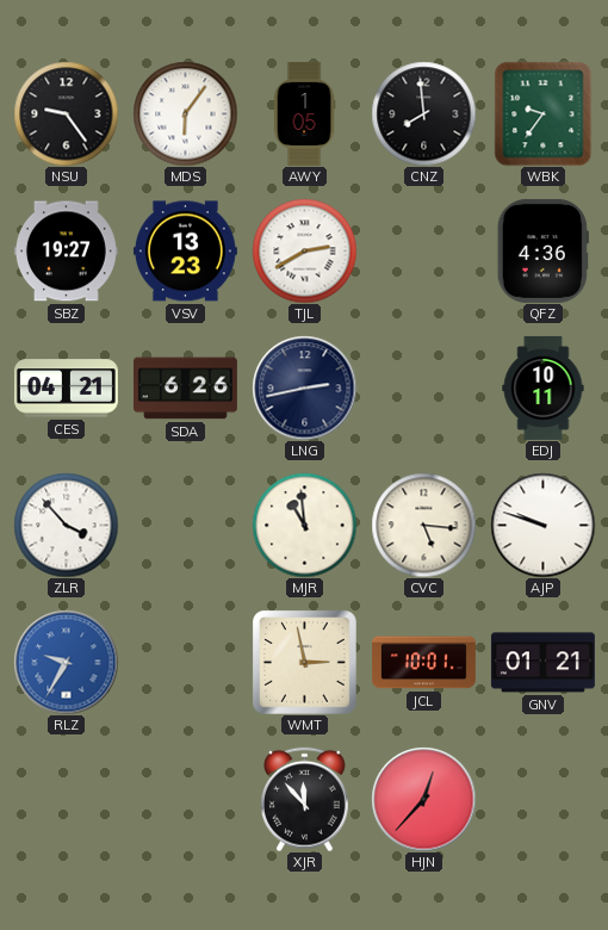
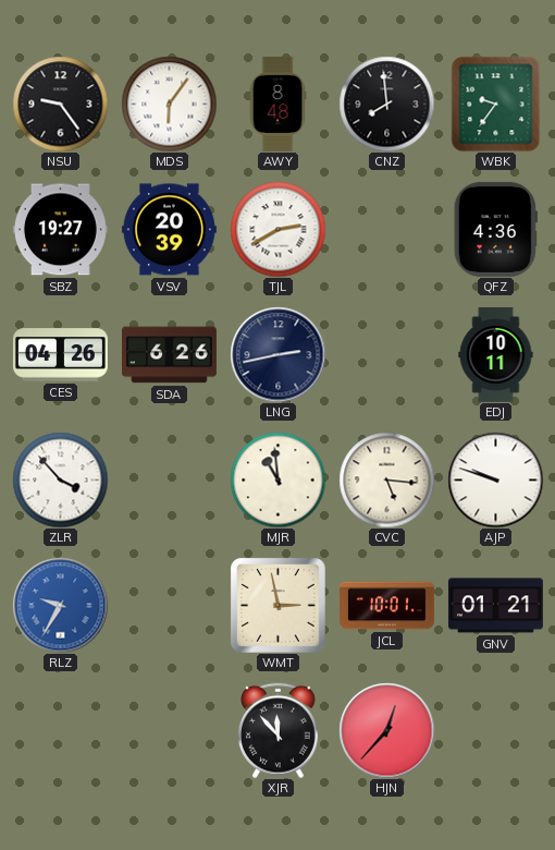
AWY: 1:05 -> 8:48
VSV: 13:23 -> 20:39
CES: 04:21 -> 04:26
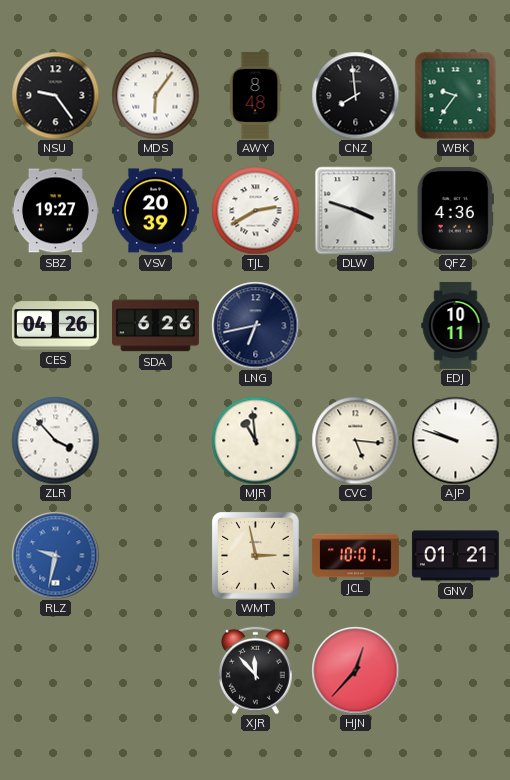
DLW: none -> 3:48
LNG: 2:43 -> 6:43
RLZ: 9:35 -> 9:32
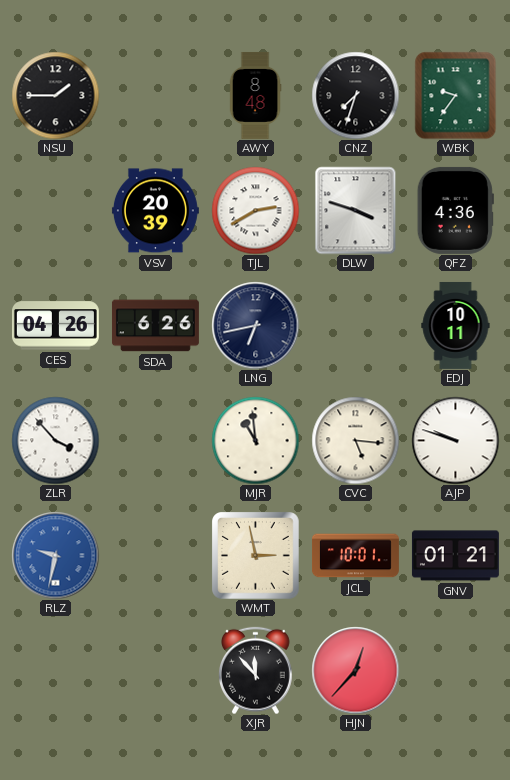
NSU: 9:24 -> 1:45
MDS: 6:06 -> none
CNZ: 7:59 -> 7:33
SBZ: 19:27 -> none
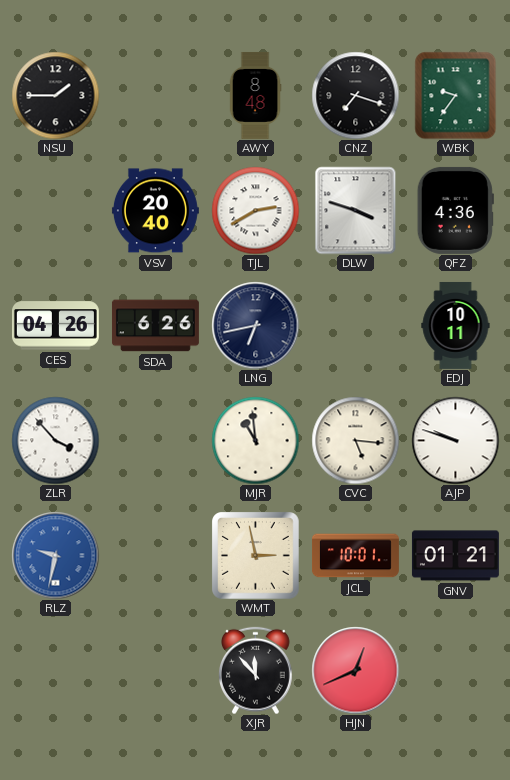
CNZ: 7:33 -> 7:18
VSV: 20:39 -> 20:40
HJN: 12:37 -> 12:41
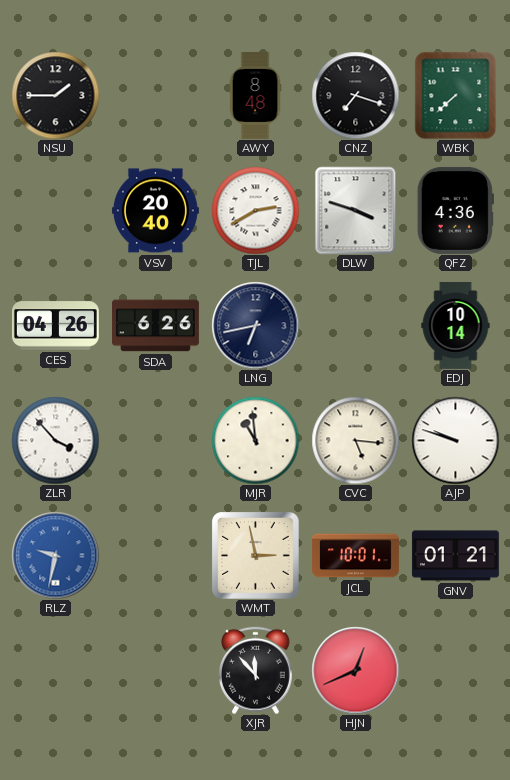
WBK: 9:36 -> 7:38
EDJ: 10:11 -> 10:14
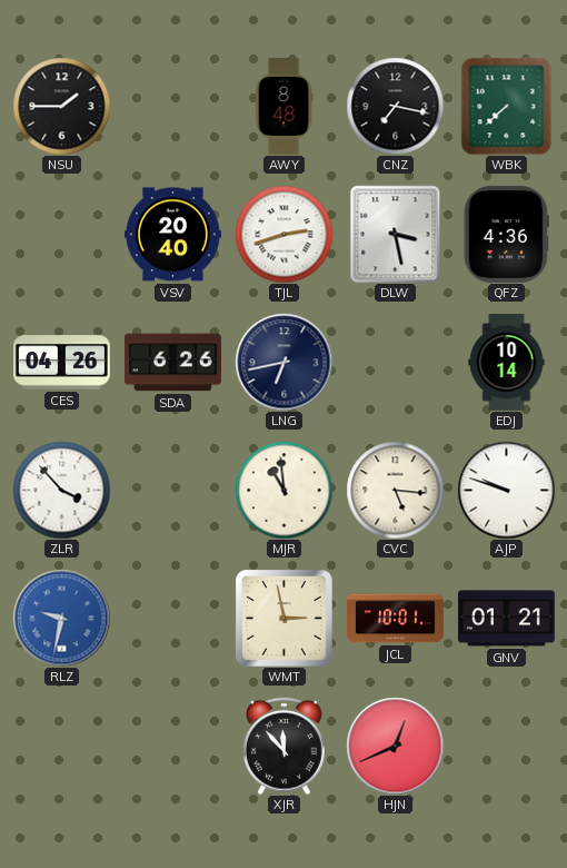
CNZ: 7:18 -> 7:17
TJL: 2:40 -> 2:42
DLW: 3:48 -> 3:28
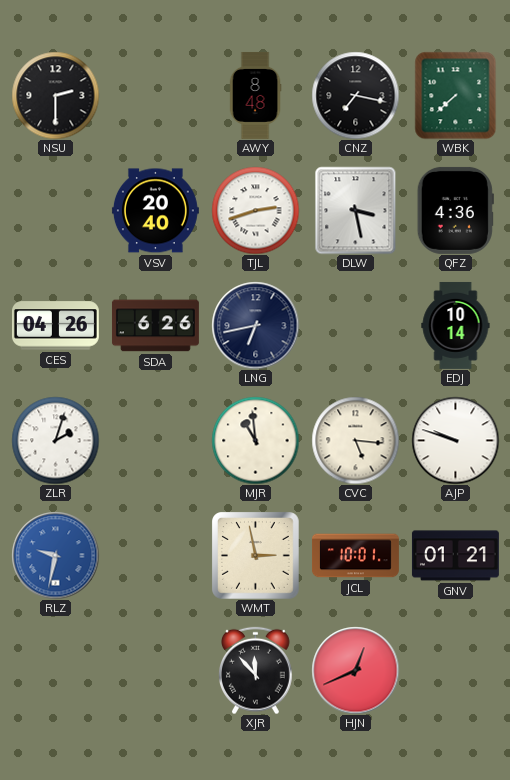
NSU: 1:45 -> 2:30
ZLR: 3:53 -> 2:03
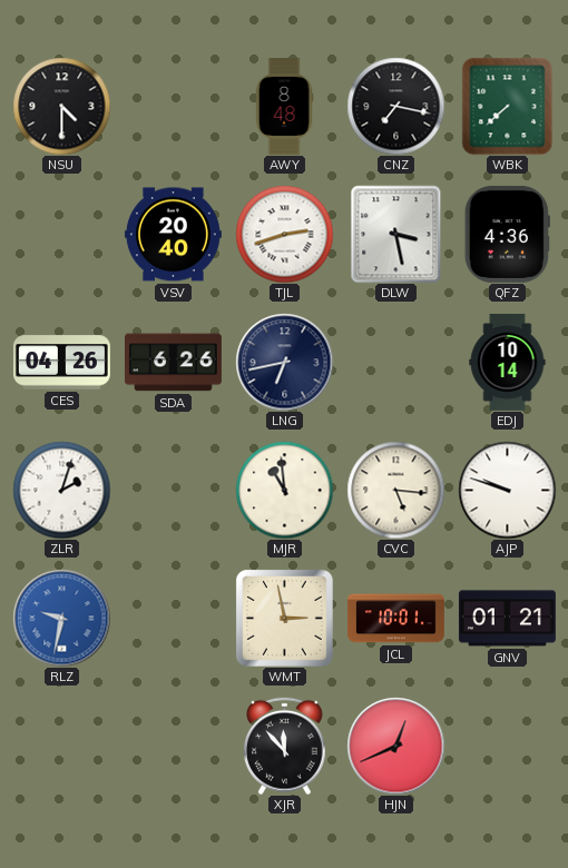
NSU: 2:30 -> 4:30
